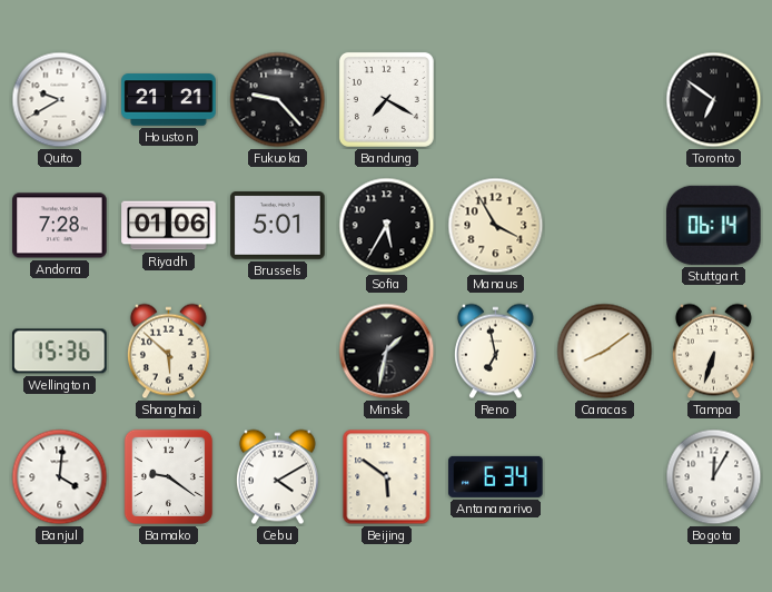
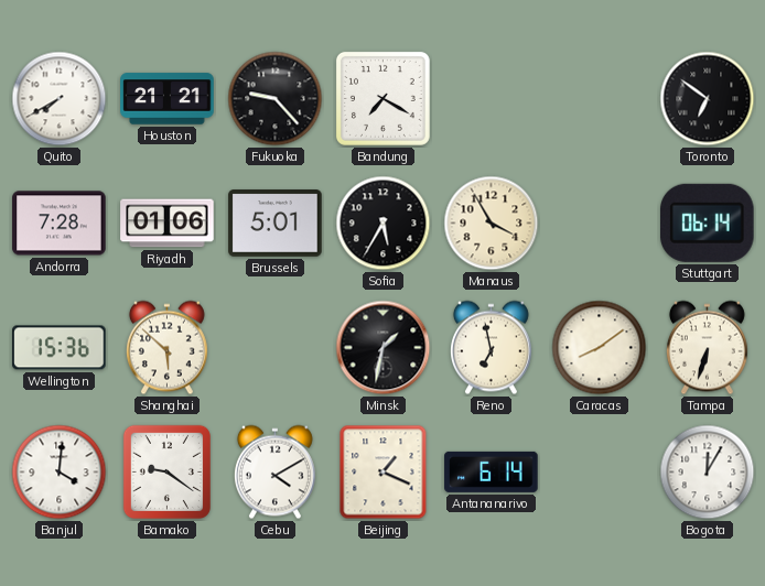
Quito: 9:40 -> 7:40
Beijing: 5:51 -> 1:19
Antananarivo: 6:34 -> 6:14
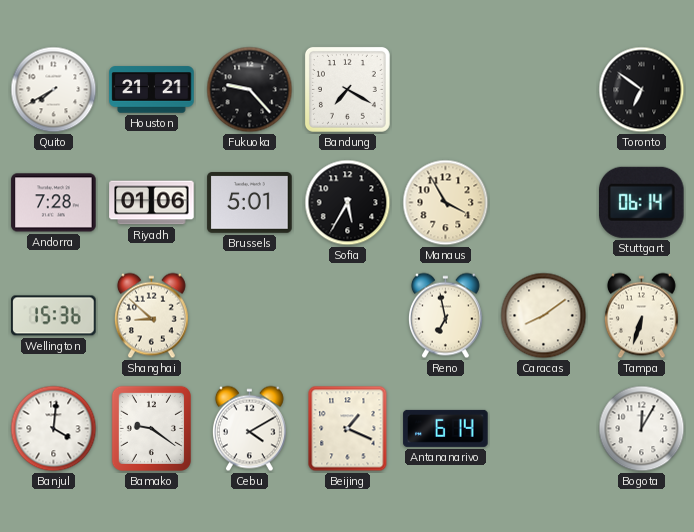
Shanghai: 5:52 -> 8:52
Minsk: 1:32 -> none
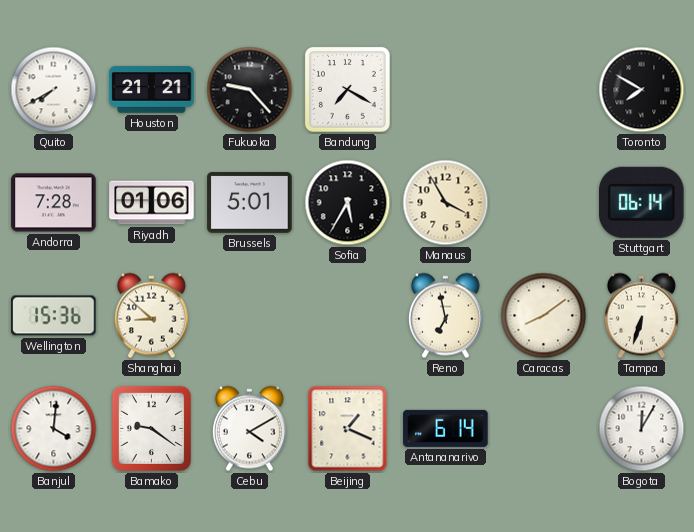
Toronto: 6:51 -> 7:50
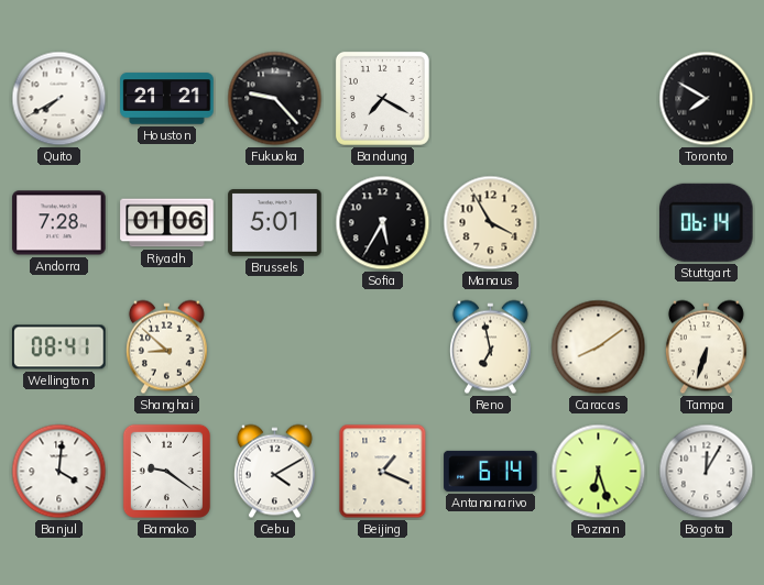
Wellington: 15:36 -> 08:41
Poznan: none -> 6:27
